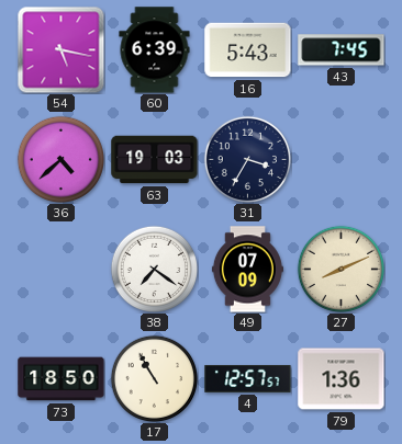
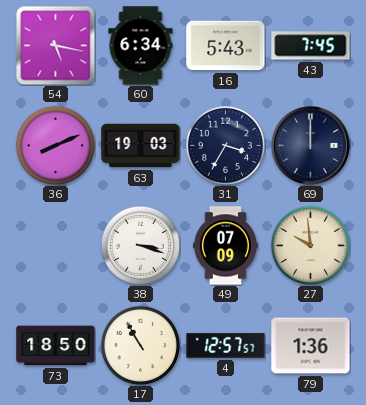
60: 6:39 -> 6:34
36: 4:38 -> 8:11
69: none -> 12:00
38: 7:21 -> 3:18
27: 8:11 -> 9:59
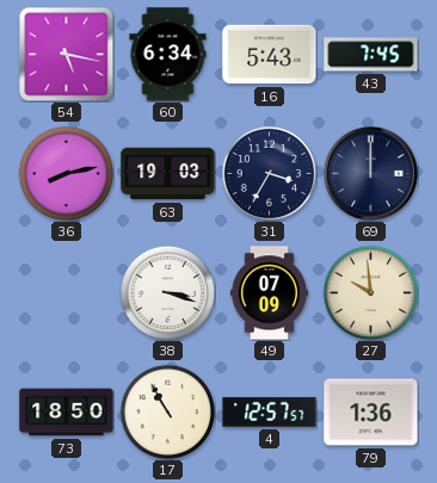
36: 8:11 -> 8:13
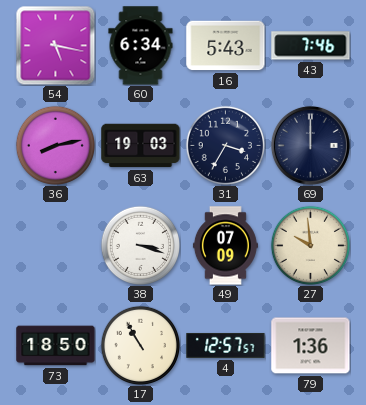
43: 7:45 -> 7:46
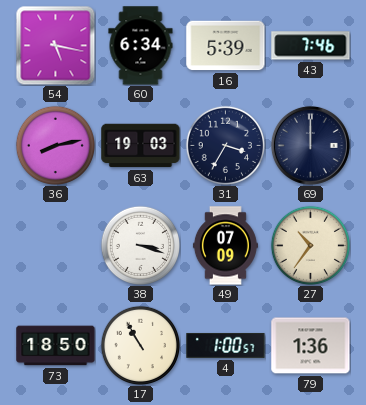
16: 5:43 -> 5:39
27: 9:59 -> 10:36
4: 12:57 -> 1:00
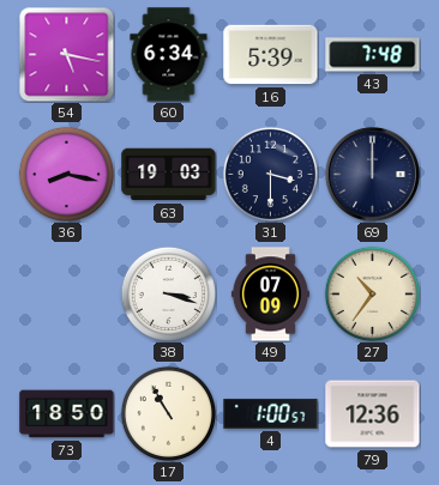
43: 7:46 -> 7:48
36: 8:13 -> 8:17
31: 3:35 -> 3:30
79: 1:36 -> 12:36
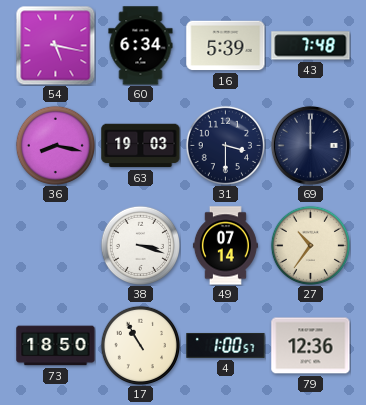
49: 07:09 -> 07:14
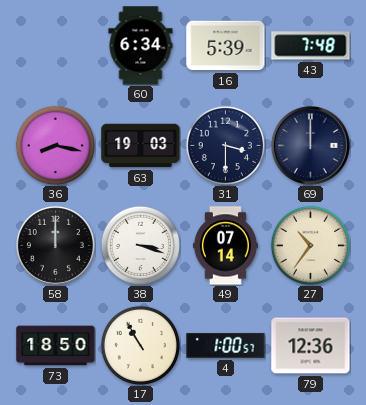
54: 5:17 -> none
58: none -> 12:00
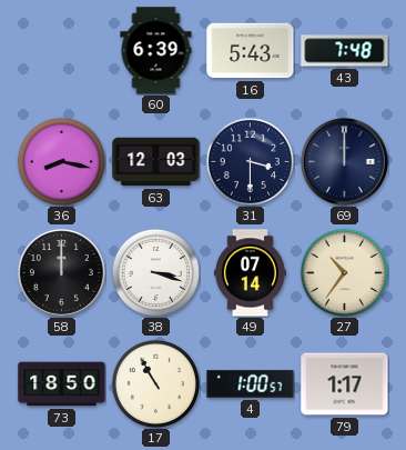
60: 6:34 -> 6:39
16: 5:39 -> 5:43
63: 19:03 -> 12:03
79: 12:36 -> 1:17
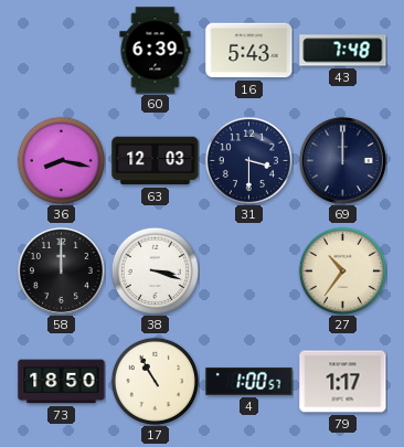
49: 07:14 -> none
